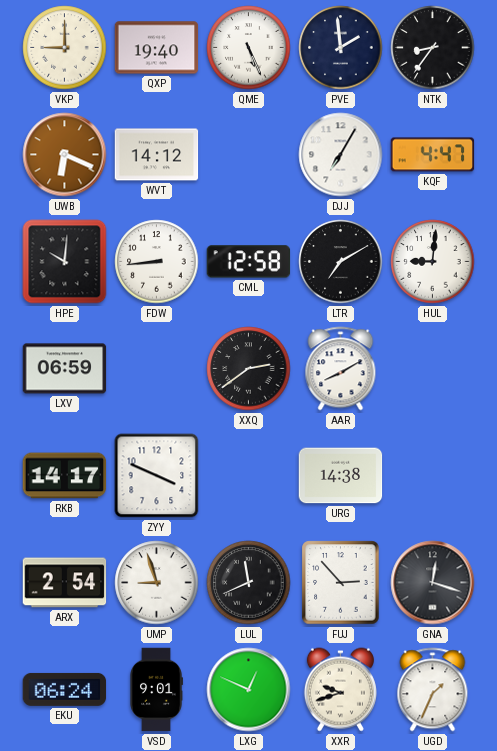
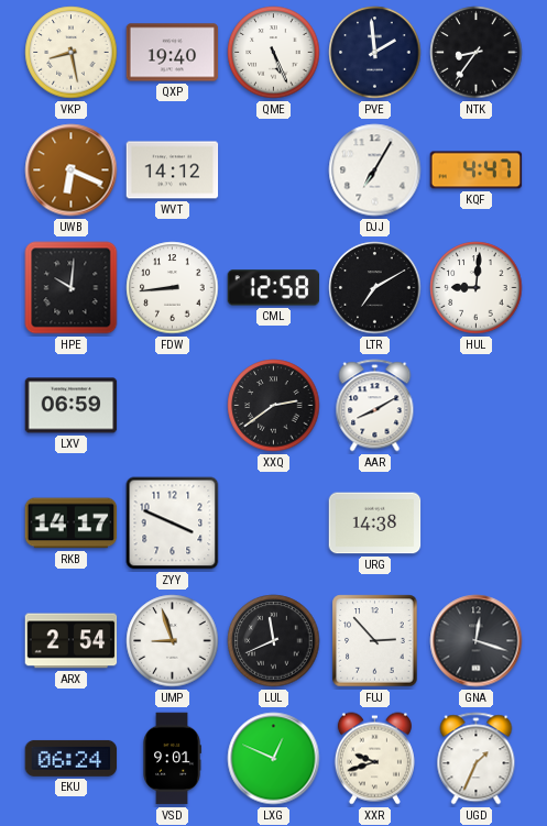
VKP: 9:00 -> 8:28
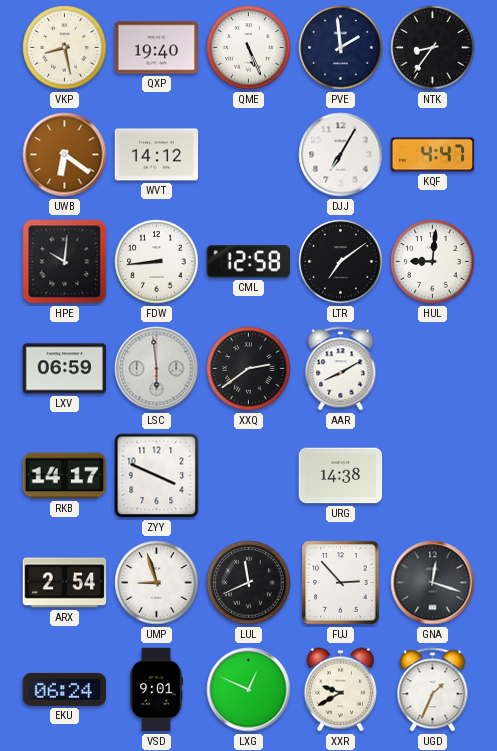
UWB: 6:19 -> 6:21
LTR: 7:10 -> 7:09
LSC: none -> 5:59
XXR: 9:42 -> 9:40
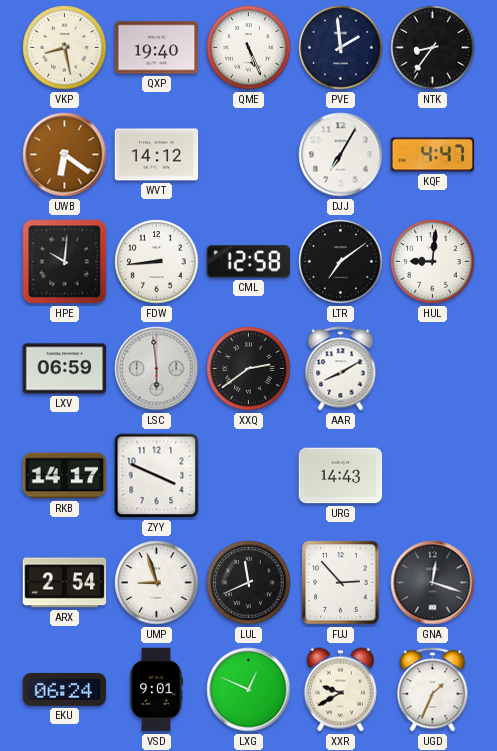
URG: 14:38 -> 14:43
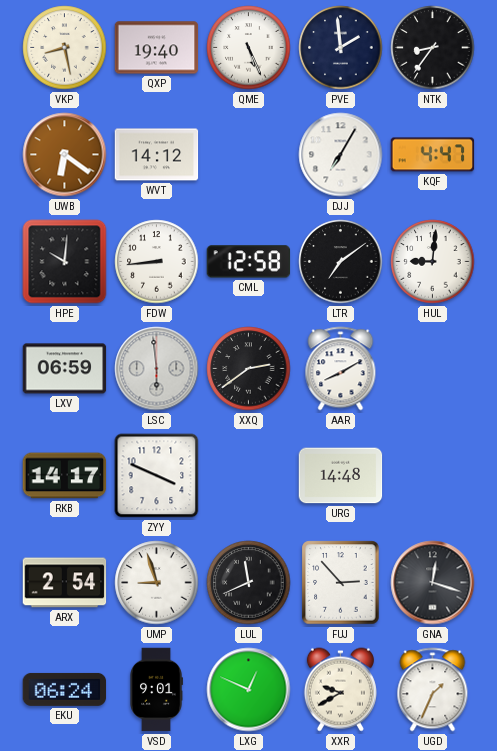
URG: 14:43 -> 14:48
